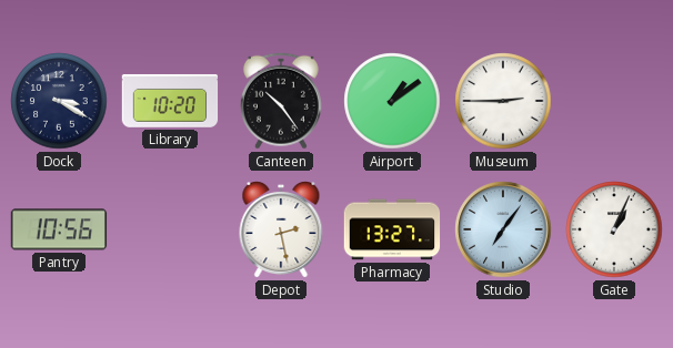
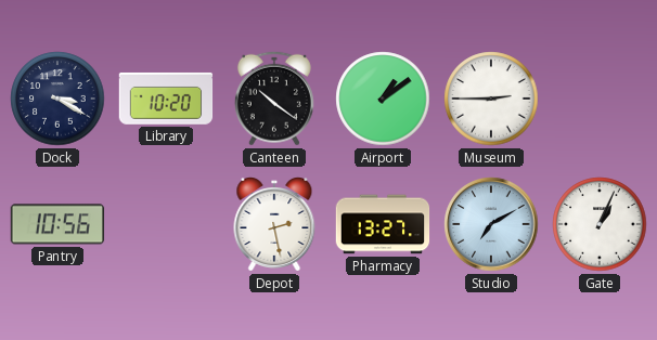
Canteen: 10:24 -> 10:21
Studio: 7:06 -> 7:10
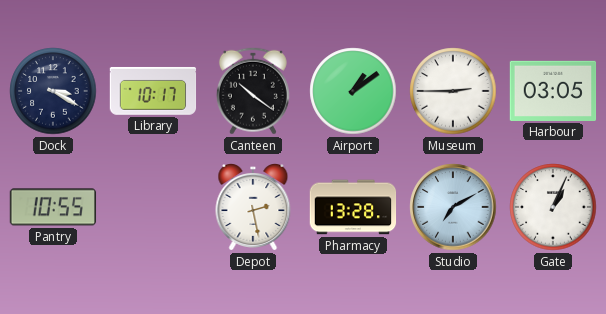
Library: 10:20 -> 10:17
Harbour: none -> 03:05
Pantry: 10:56 -> 10:55
Pharmacy: 13:27 -> 13:28
